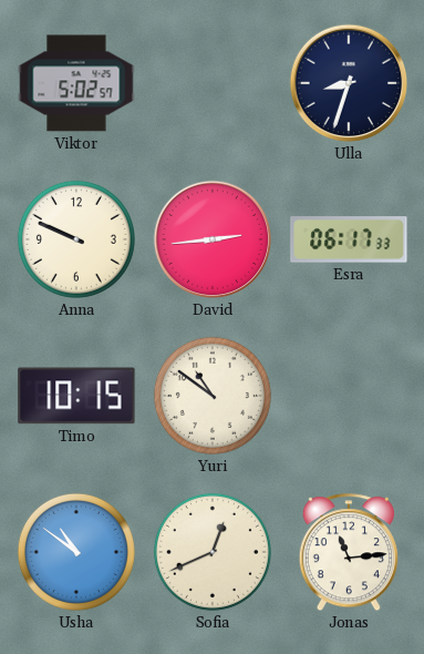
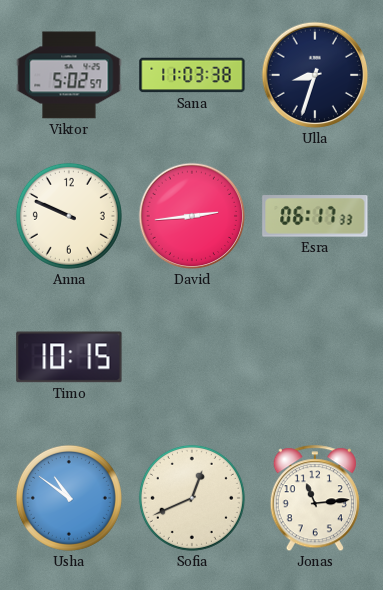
Sana: none -> 11:03
Yuri: 10:51 -> none
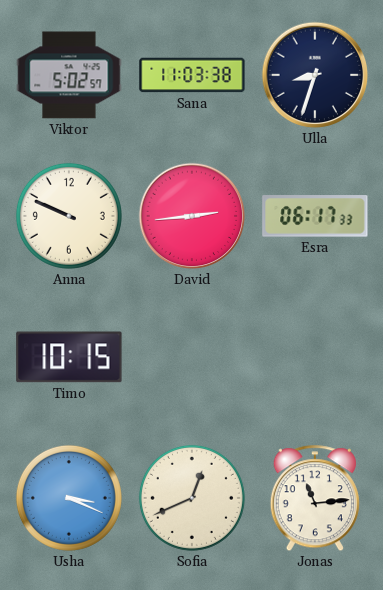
Usha: 10:51 -> 3:19
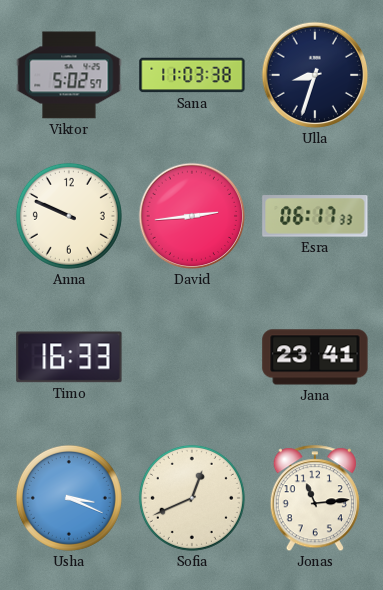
Timo: 10:15 -> 16:33
Jana: none -> 23:41
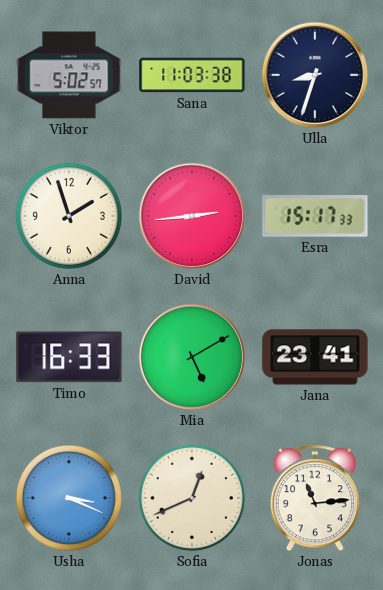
Anna: 9:49 -> 1:57
Esra: 06:17 -> 15:17
Mia: none -> 5:10
